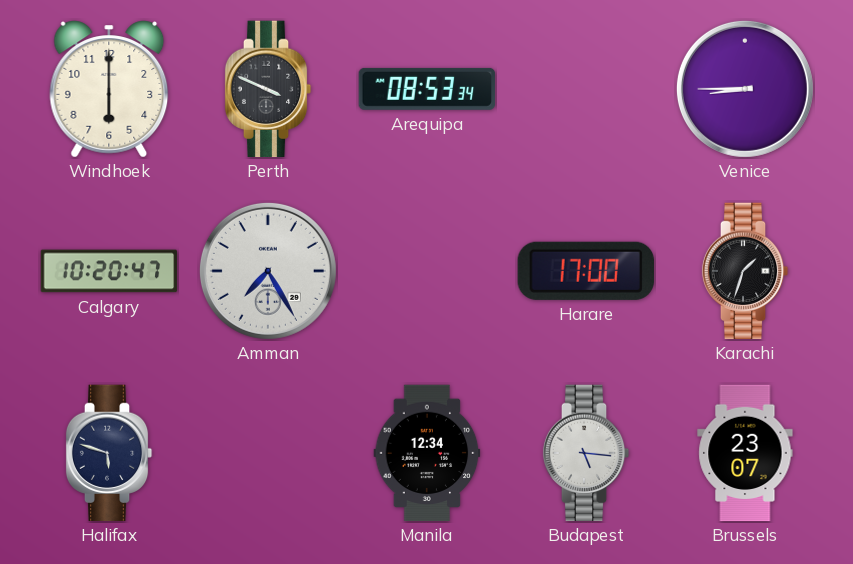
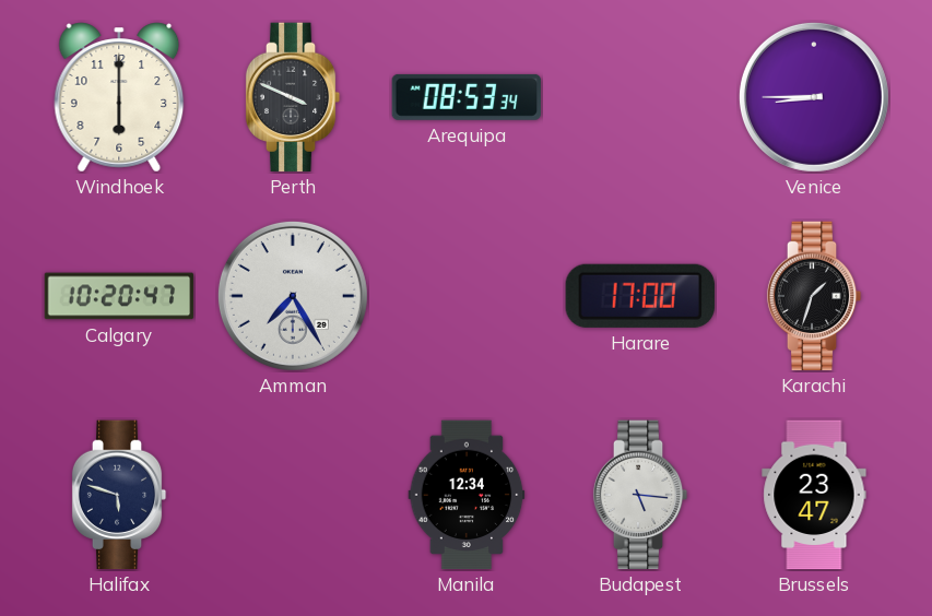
Brussels: 23:07 -> 23:47
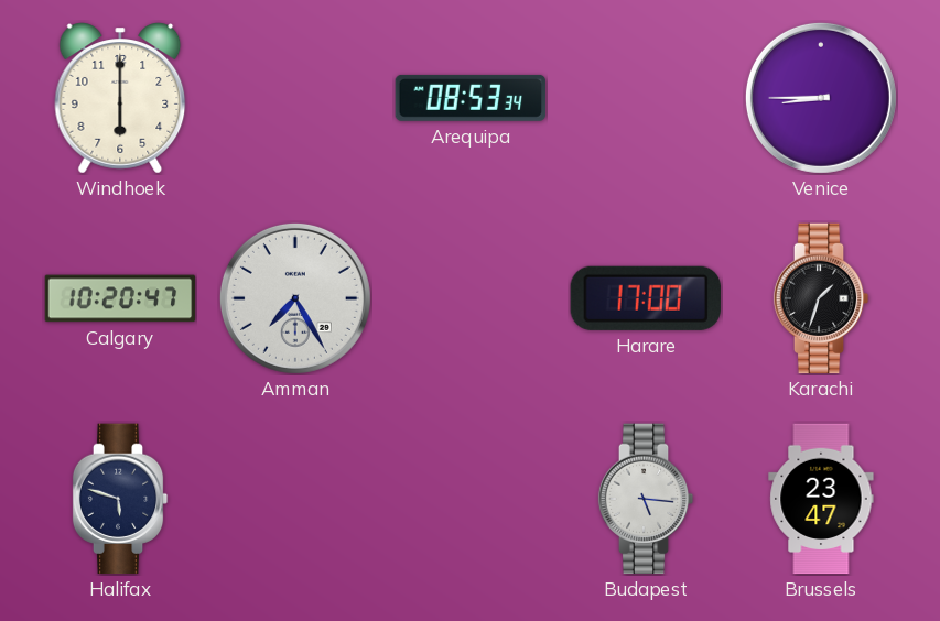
Perth: 3:49 -> none
Manila: 12:34 -> none
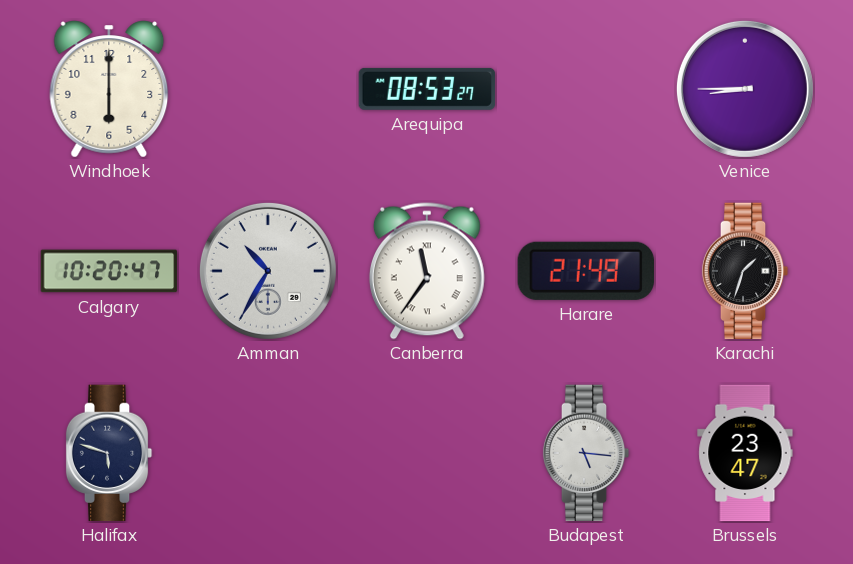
Arequipa: 08:53:34 -> 08:53:27
Amman: 7:25 -> 10:35
Canberra: none -> 11:36
Harare: 17:00 -> 21:49
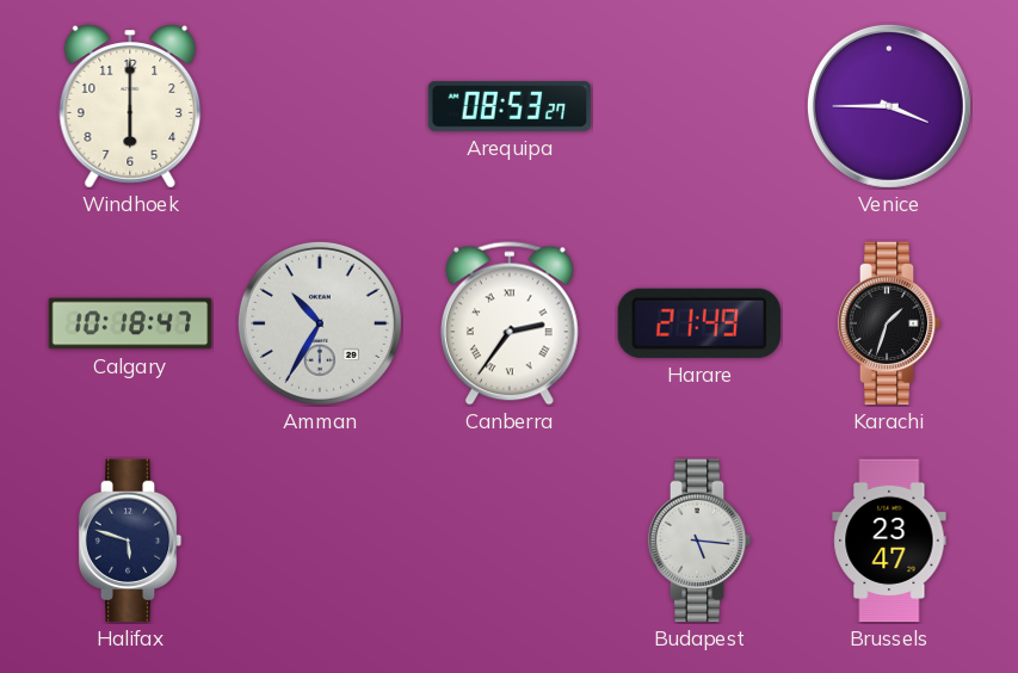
Venice: 8:45 -> 3:45
Calgary: 10:20 -> 10:18
Canberra: 11:36 -> 2:36
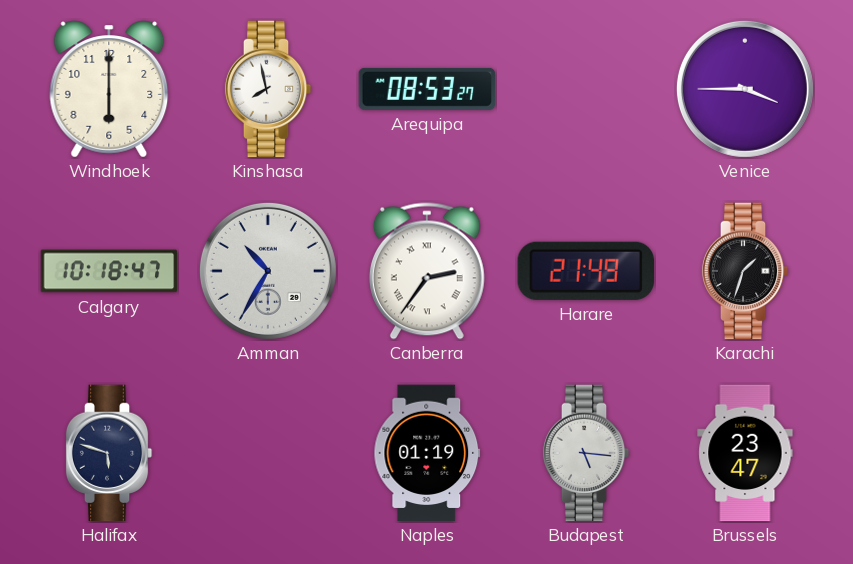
Kinshasa: none -> 7:58
Naples: none -> 01:19
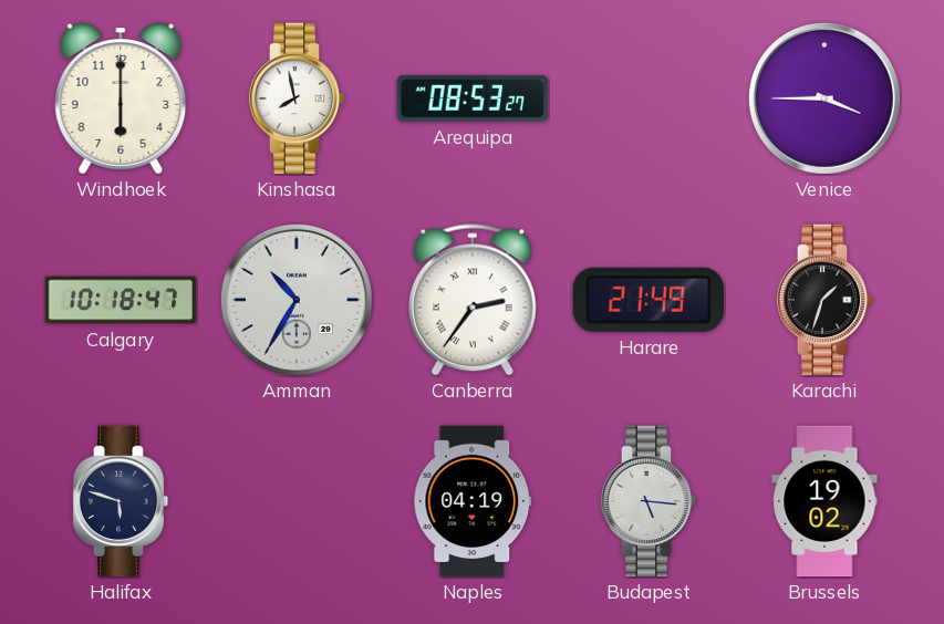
Naples: 01:19 -> 04:19
Brussels: 23:47 -> 19:02
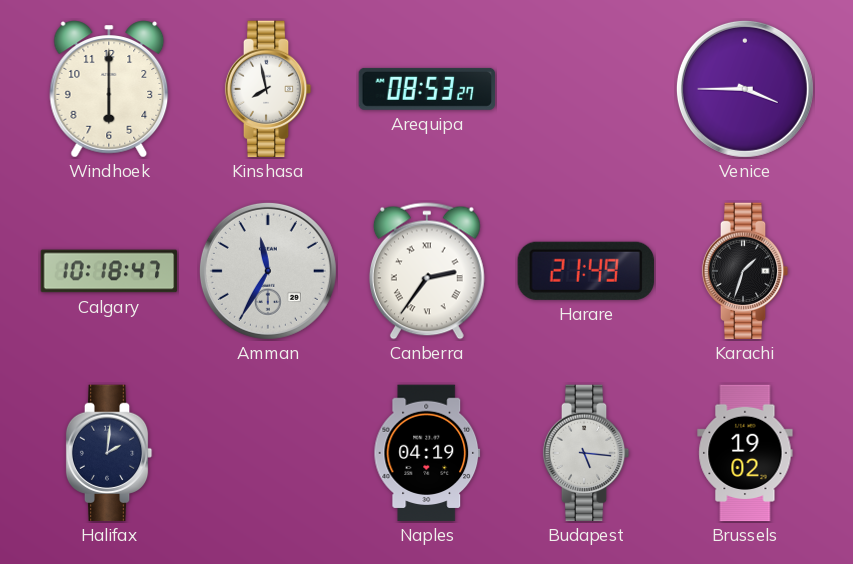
Amman: 10:35 -> 11:35
Halifax: 5:48 -> 2:01
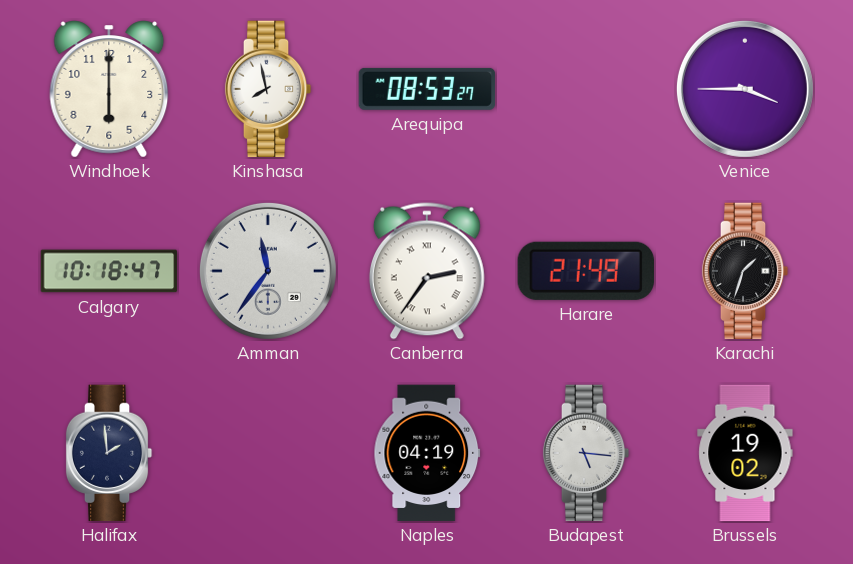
Amman: 11:35 -> 11:36
Halifax: 2:01 -> 1:59
